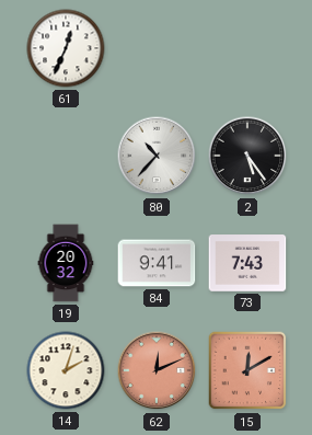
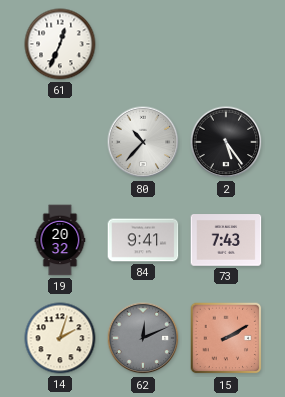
62 dial: salmon -> grey
15: 12:10 -> 2:10
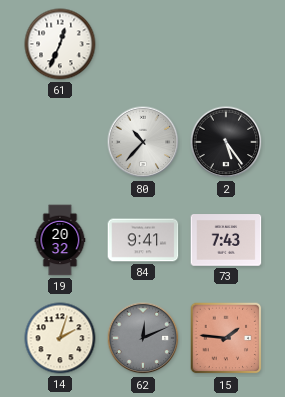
15: 2:10 -> 1:46
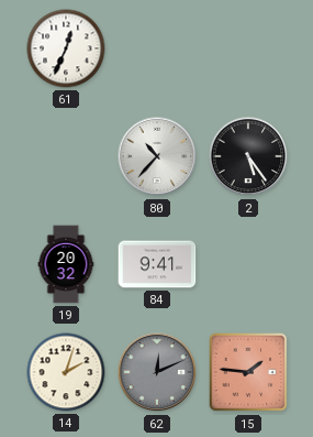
73: 7:43 -> none
